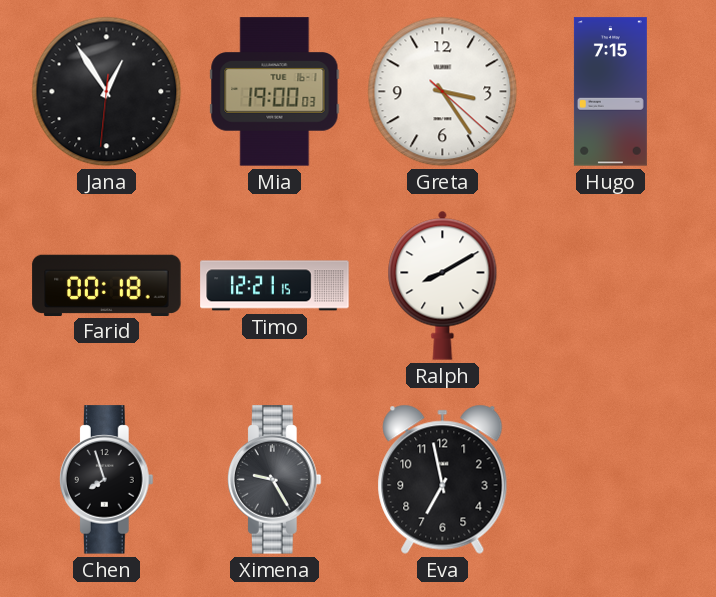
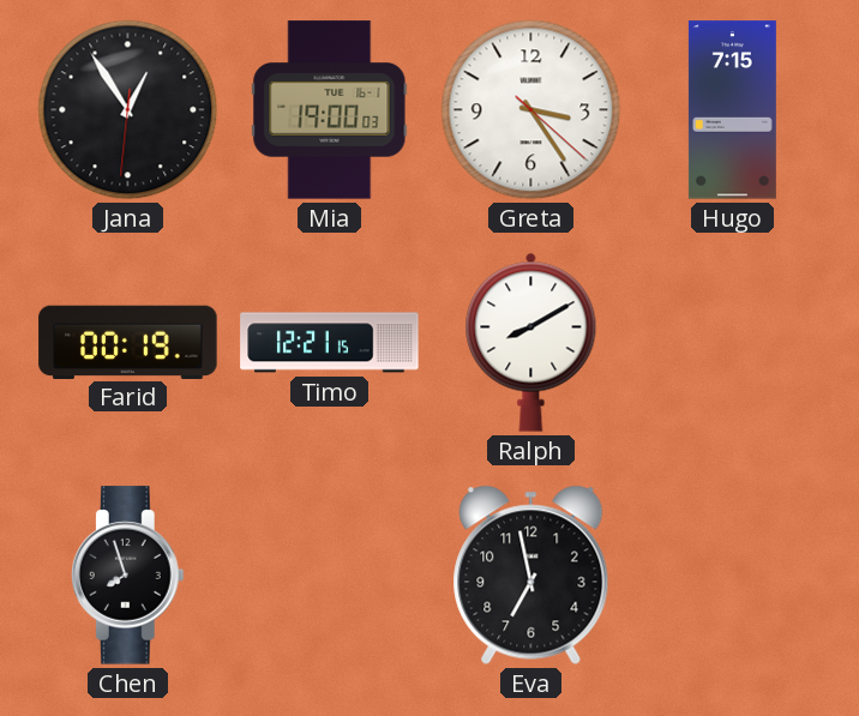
Farid: 00:18 -> 00:19
Ximena: 9:25 -> none
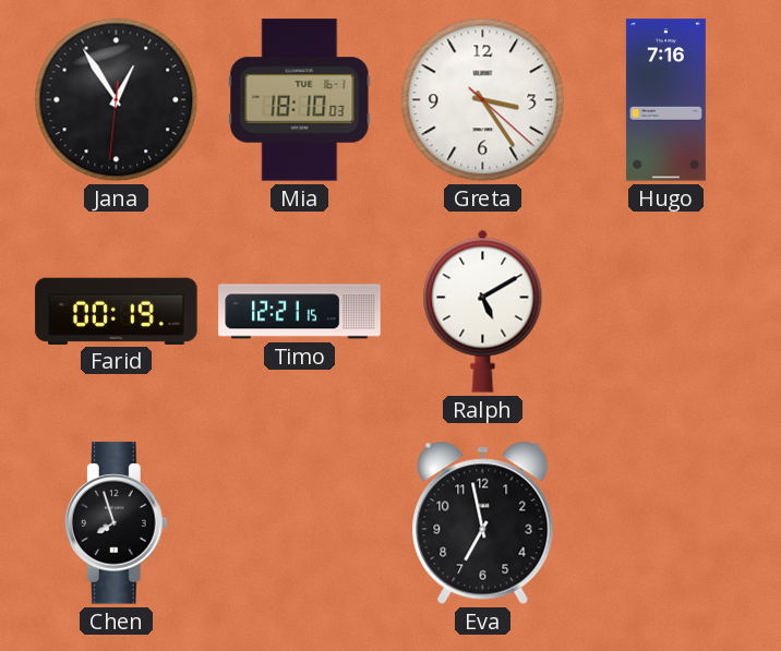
Mia: 19:00 -> 18:10
Hugo: 7:15 -> 7:16
Ralph: 8:10 -> 5:10
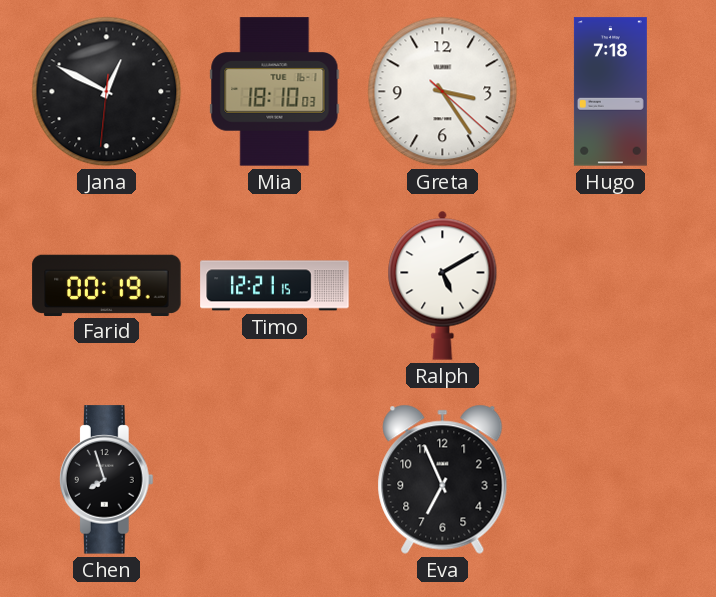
Jana: 12:54 -> 12:49
Hugo: 7:16 -> 7:18
Eva: 6:58 -> 6:56
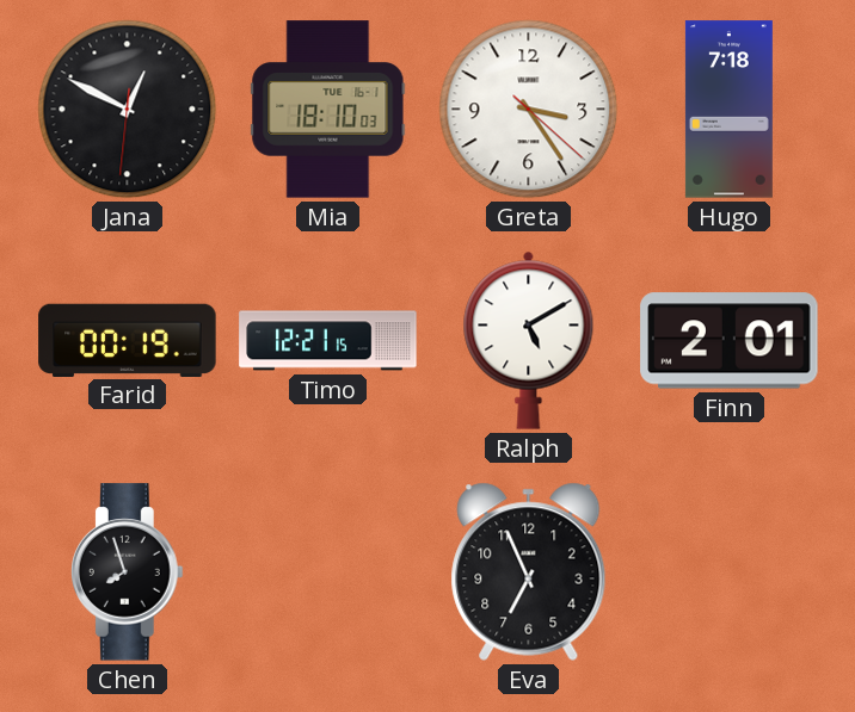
Finn: none -> 2:01
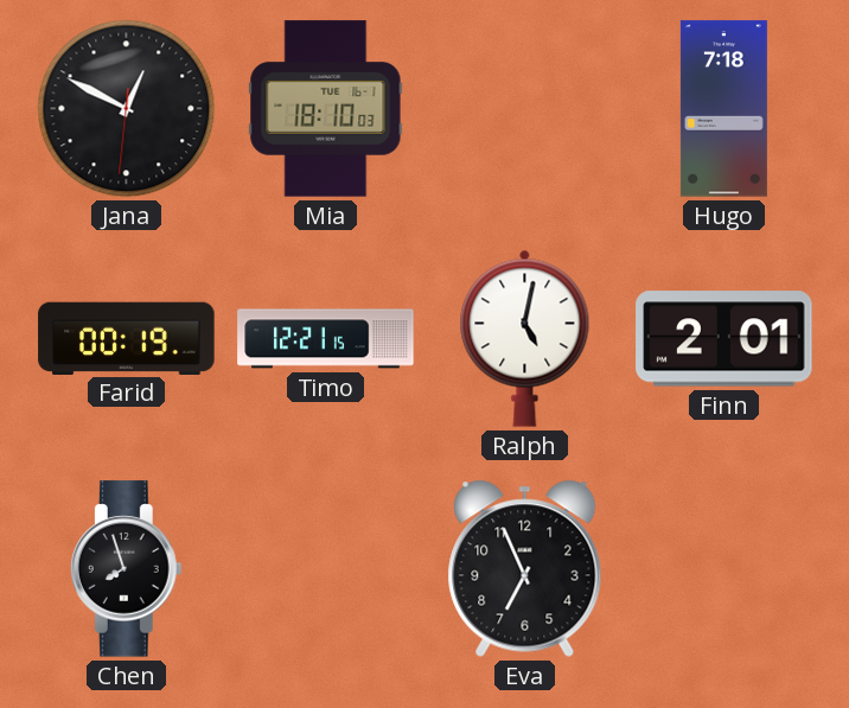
Greta: 3:24 -> none
Ralph: 5:10 -> 5:02
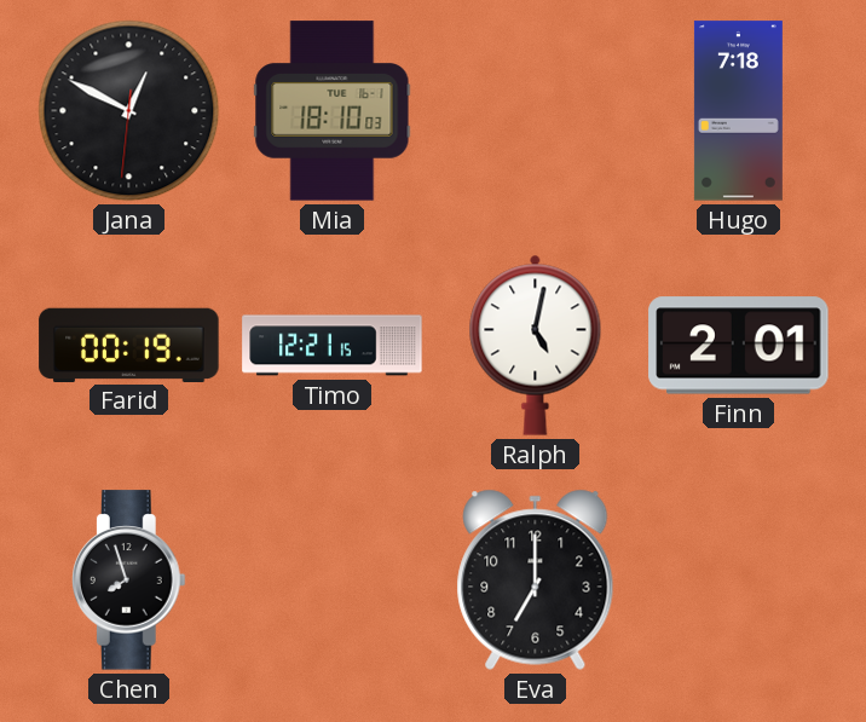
Eva: 6:56 -> 7:00
